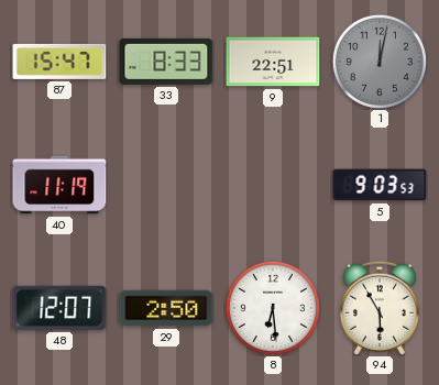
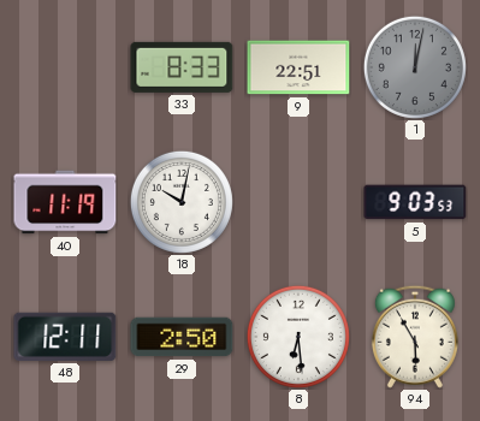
87: 15:47 -> none
18: none -> 10:02
48: 12:07 -> 12:11
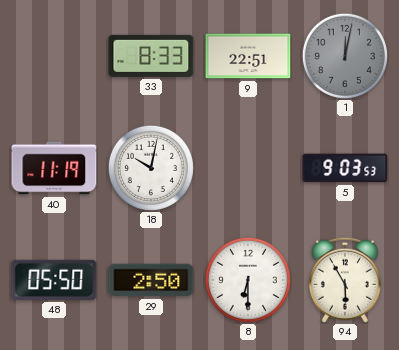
48: 12:11 -> 05:50
8: 6:29 -> 6:30
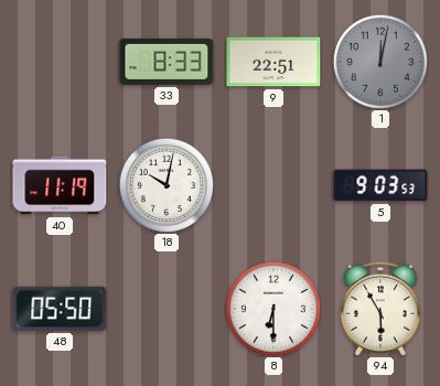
29: 2:50 -> none
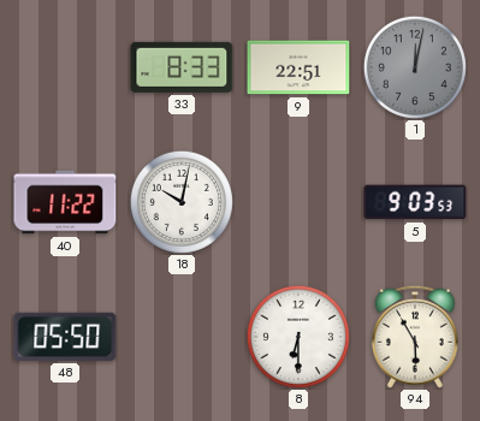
40: 11:19 -> 11:22
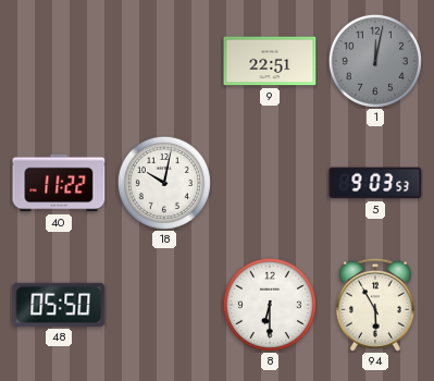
33: 8:33 -> none
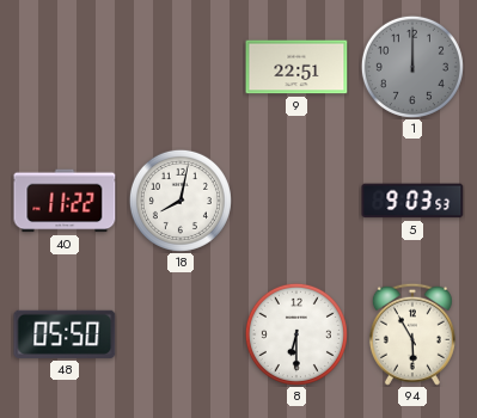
1: 12:02 -> 12:00
18: 10:02 -> 8:02
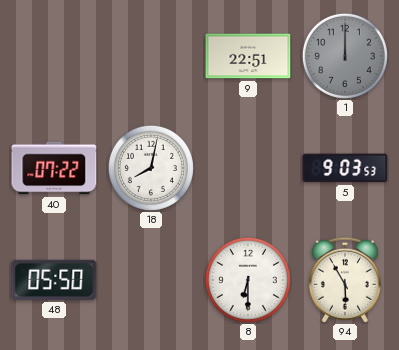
40: 11:22 -> 07:22
